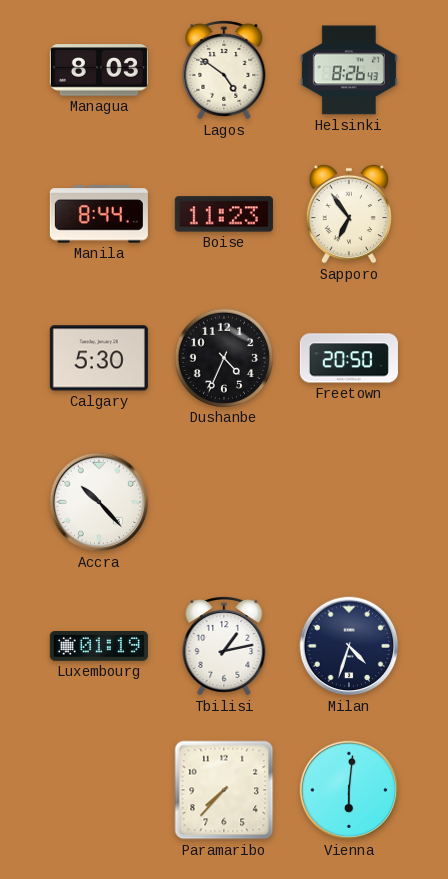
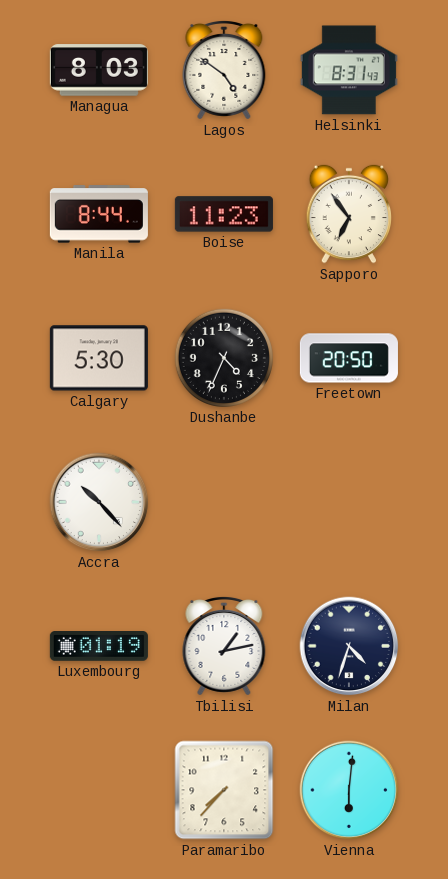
Helsinki: 8:26 -> 8:31
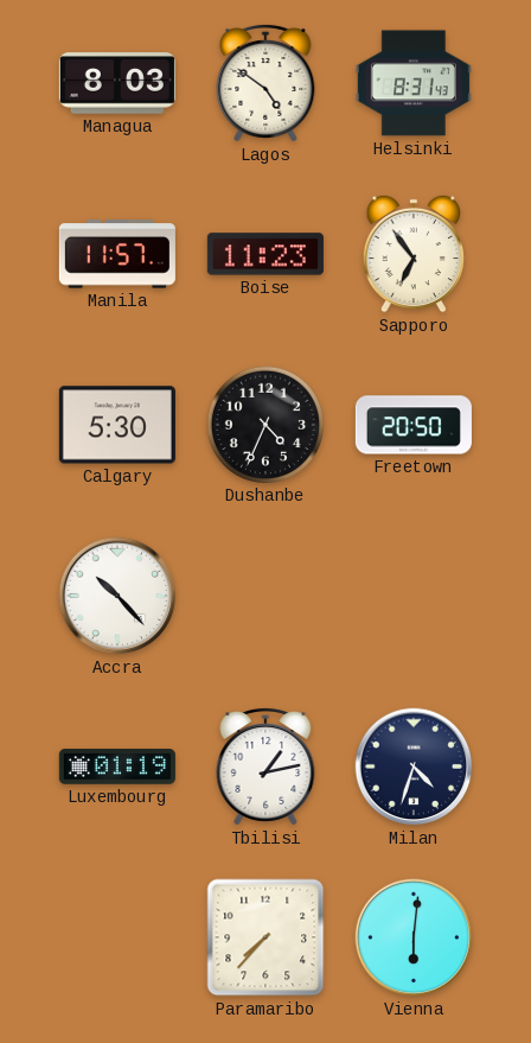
Manila: 8:44 -> 11:57
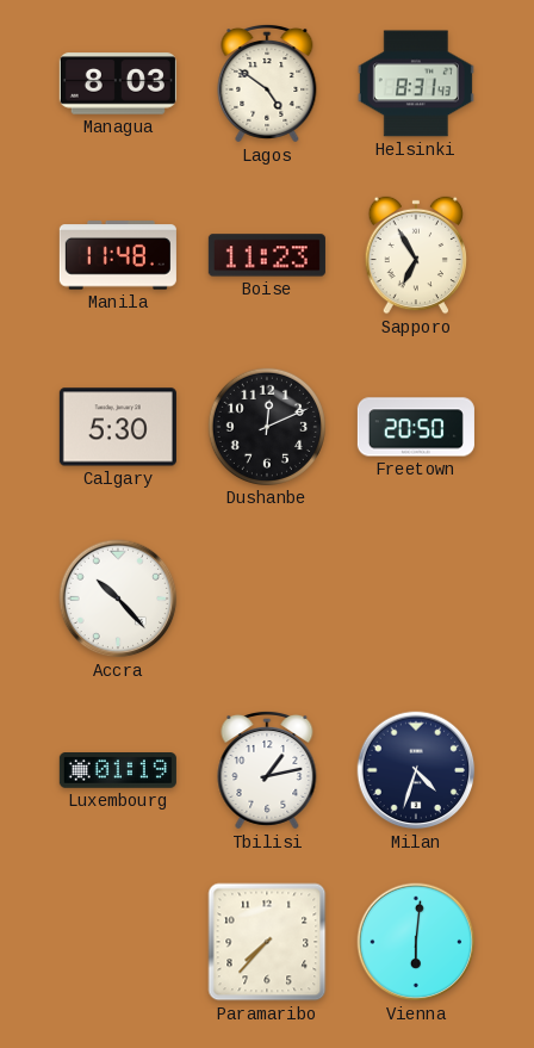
Manila: 11:57 -> 11:48
Sapporo: 6:54 -> 6:55
Dushanbe: 4:34 -> 12:11
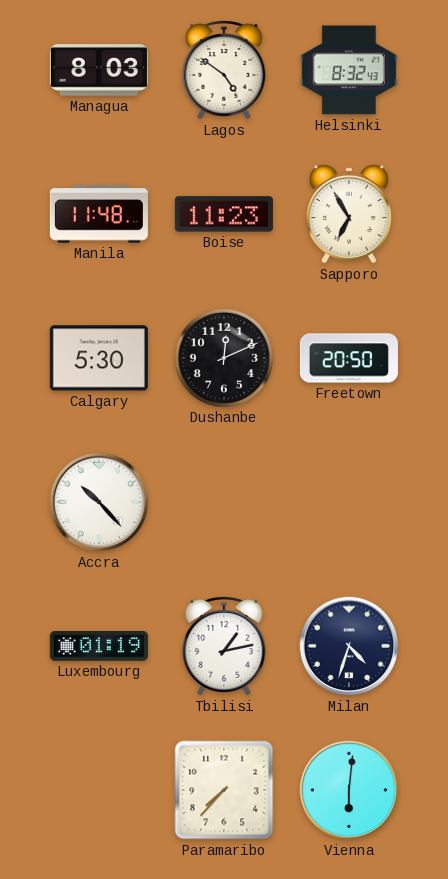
Helsinki: 8:31 -> 8:32
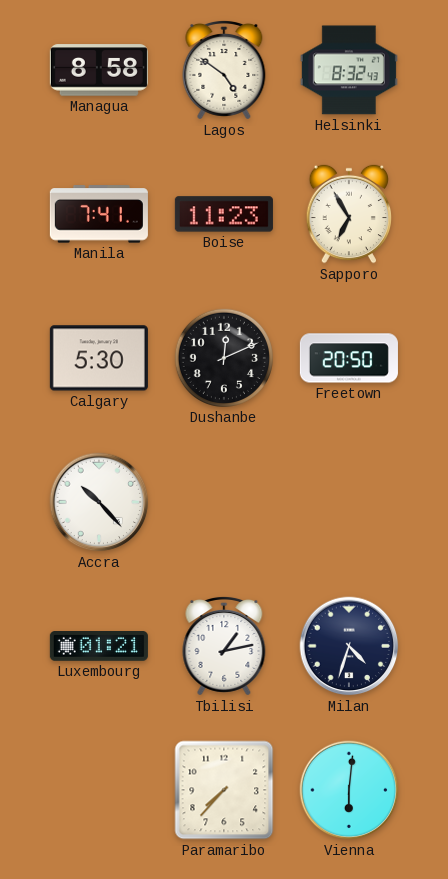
Managua: 8:03 -> 8:58
Manila: 11:48 -> 7:41
Luxembourg: 01:19 -> 01:21
